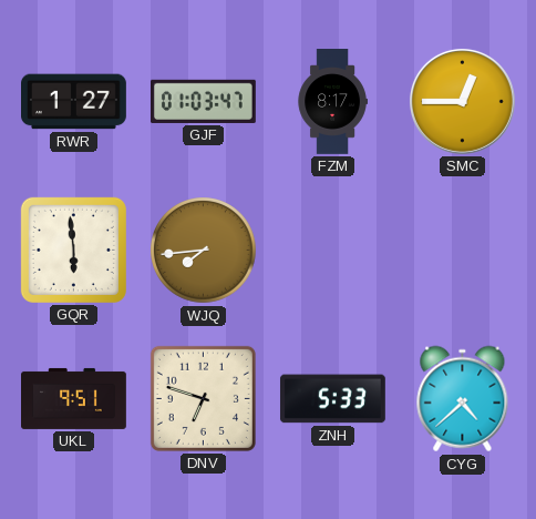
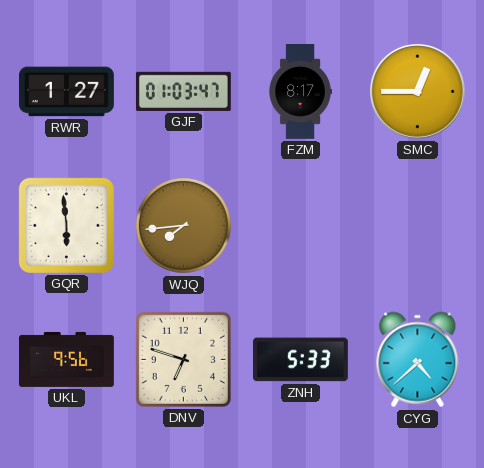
UKL: 9:51 -> 9:56
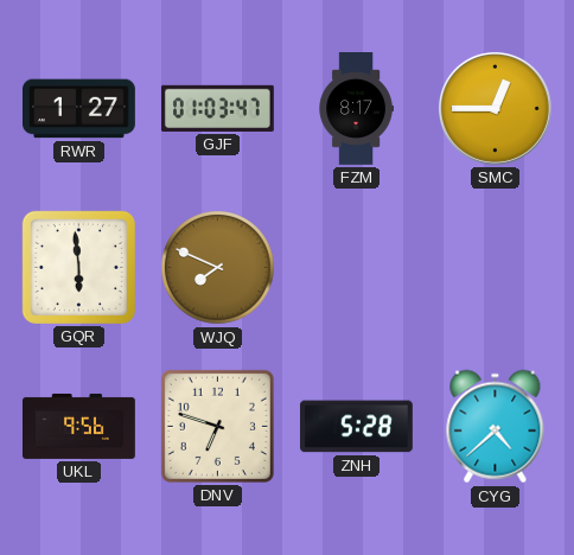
WJQ: 7:44 -> 7:49
ZNH: 5:33 -> 5:28
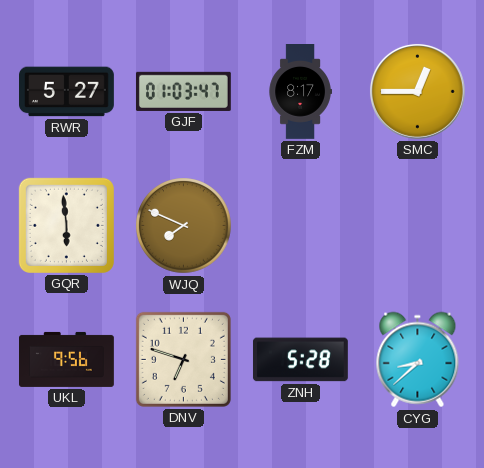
RWR: 1:27 -> 5:27
CYG: 4:38 -> 8:38
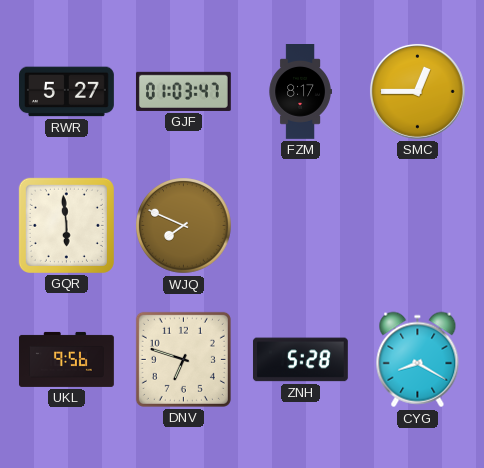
CYG: 8:38 -> 8:20
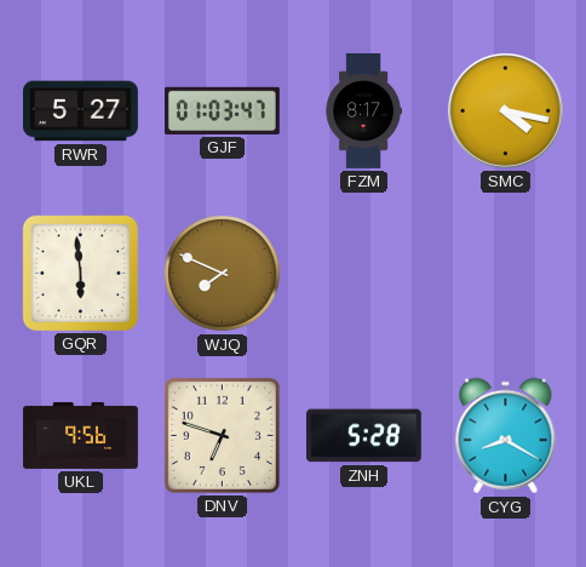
SMC: 12:45 -> 4:17
